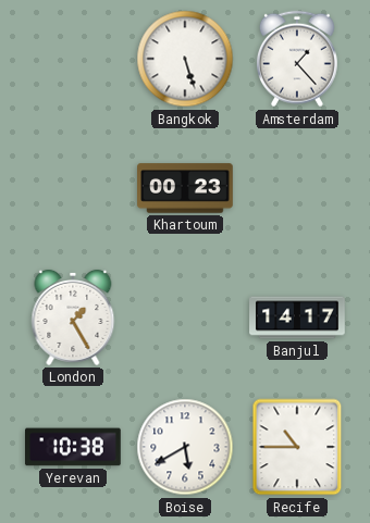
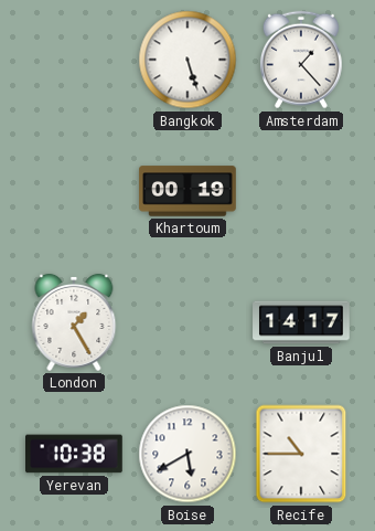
Khartoum: 00:23 -> 00:19
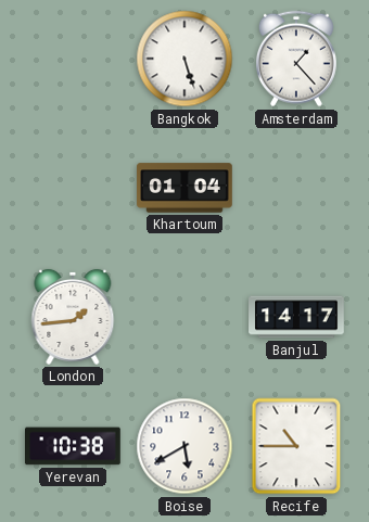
Khartoum: 00:19 -> 01:04
London: 1:25 -> 1:44
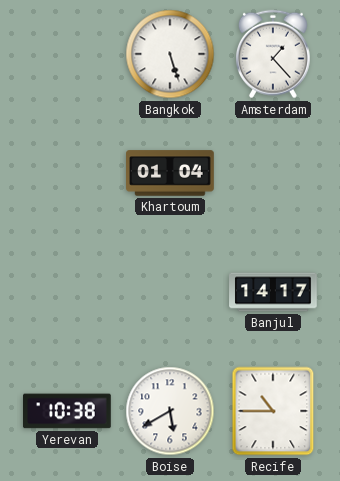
London: 1:44 -> none
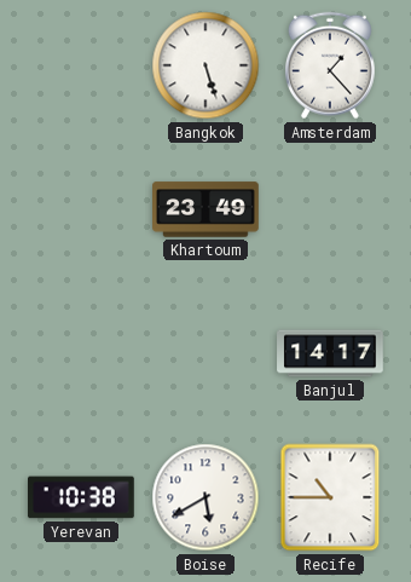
Khartoum: 01:04 -> 23:49
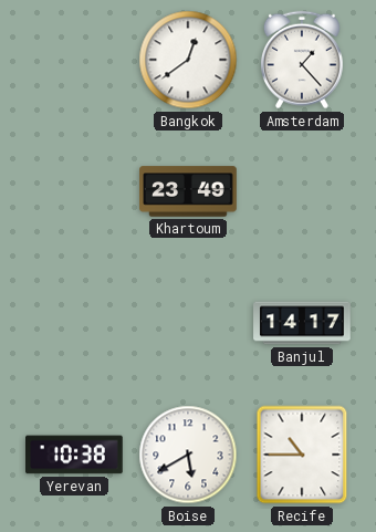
Bangkok: 5:27 -> 12:39
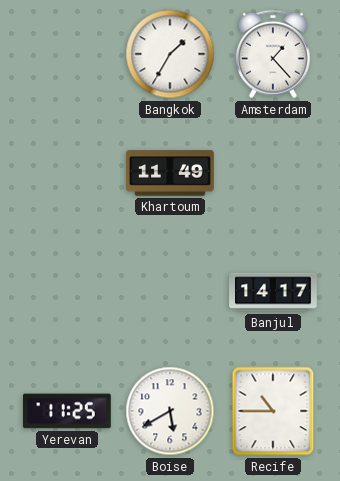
Bangkok: 12:39 -> 1:35
Khartoum: 23:49 -> 11:49
Yerevan: 10:38 -> 11:25
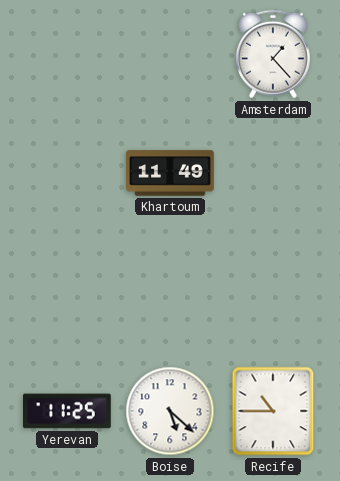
Bangkok: 1:35 -> none
Banjul: 14:17 -> none
Boise: 5:40 -> 5:22
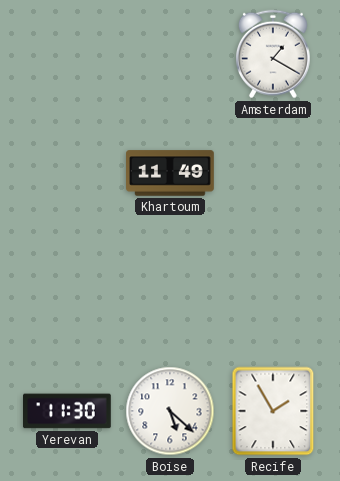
Amsterdam: 1:23 -> 1:20
Yerevan: 11:25 -> 11:30
Recife: 10:45 -> 1:55
